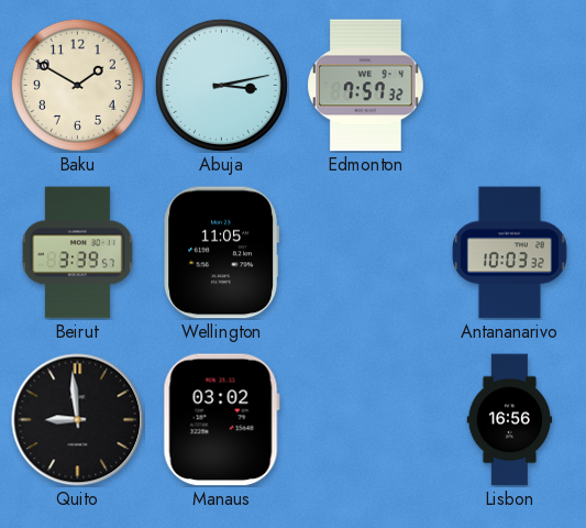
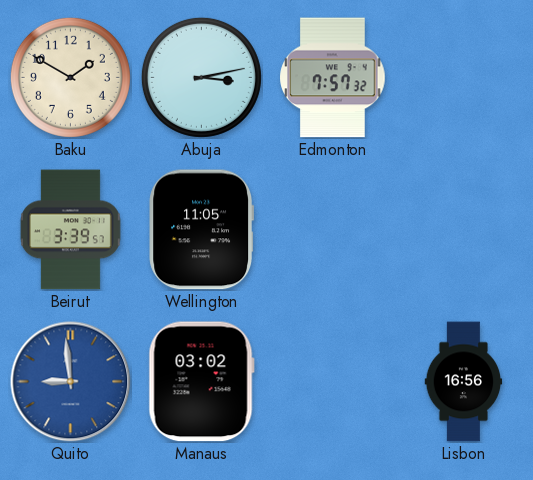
Antananarivo: 10:03 -> none
Quito dial: black -> blue
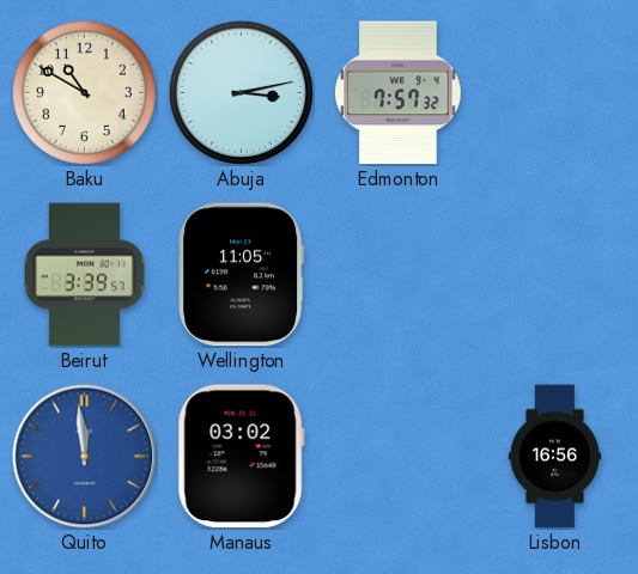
Baku: 1:50 -> 10:50
Quito: 8:59 -> 11:59
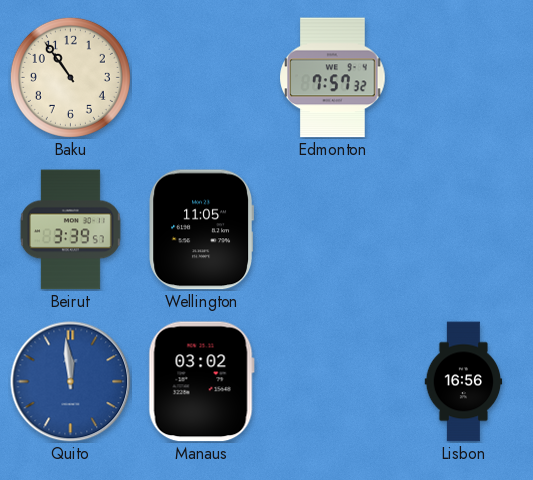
Baku: 10:50 -> 10:54
Abuja: 3:13 -> none
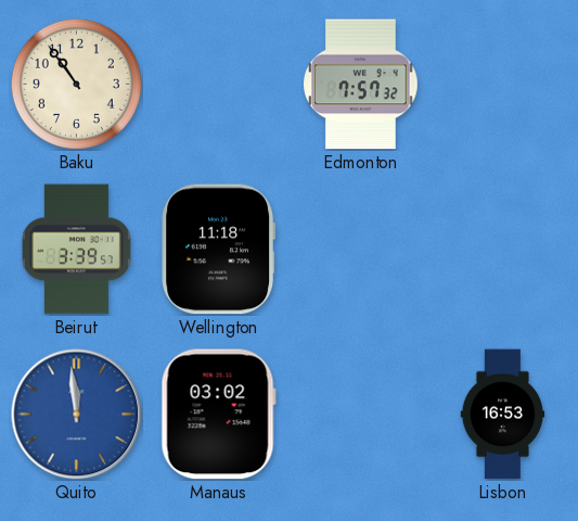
Wellington: 11:05 -> 11:18
Lisbon: 16:56 -> 16:53
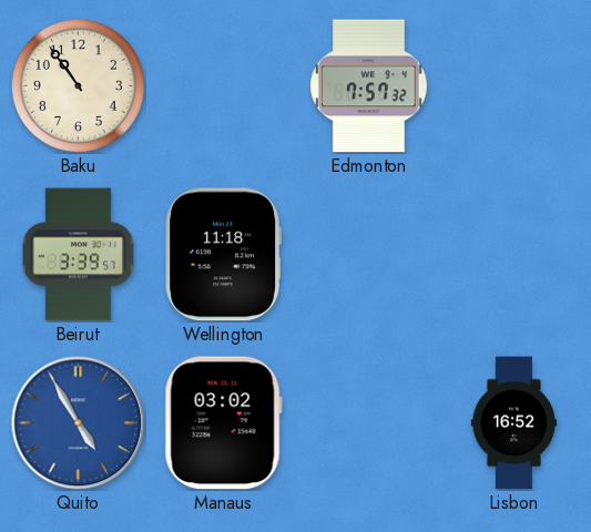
Quito: 11:59 -> 4:55
Lisbon: 16:53 -> 16:52
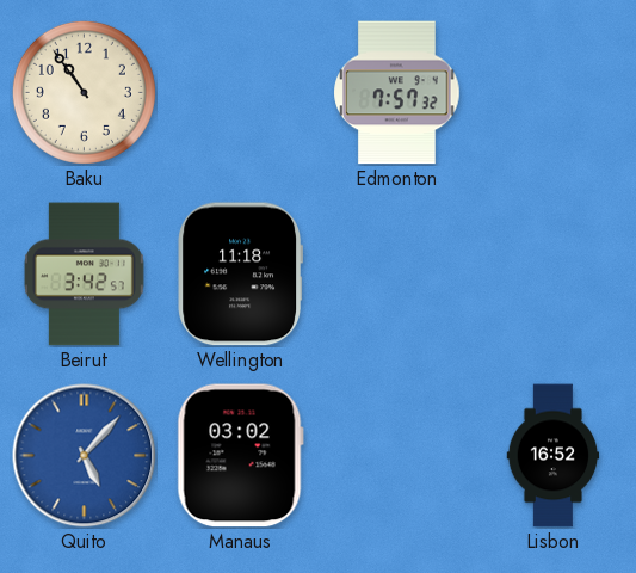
Beirut: 3:39 -> 3:42
Quito: 4:55 -> 5:07
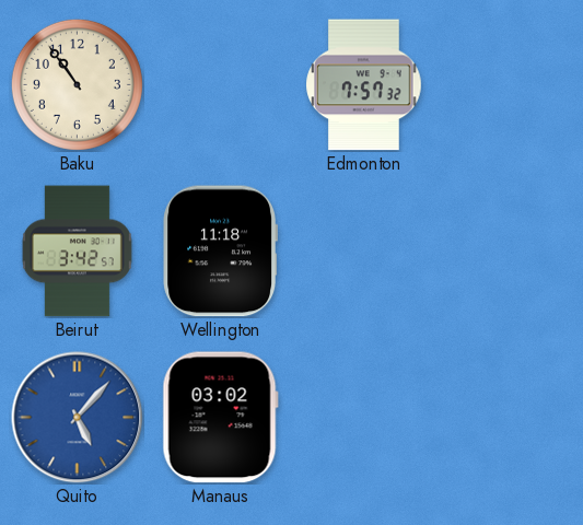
Lisbon: 16:52 -> none
